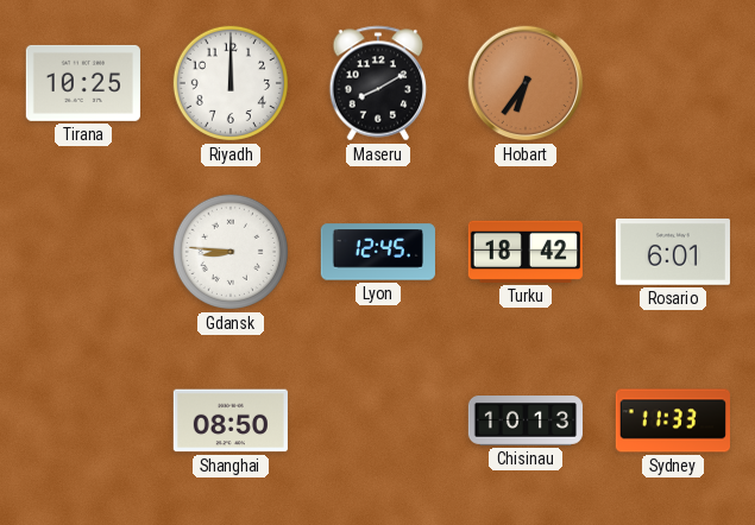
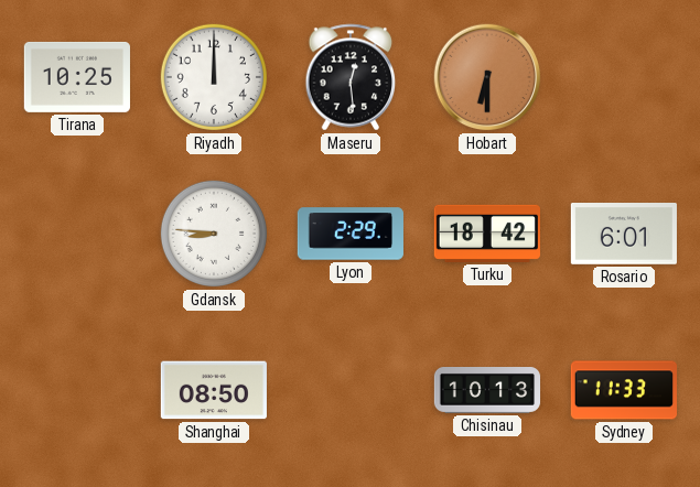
Maseru: 8:10 -> 12:29
Hobart: 6:36 -> 6:30
Lyon: 12:45 -> 2:29
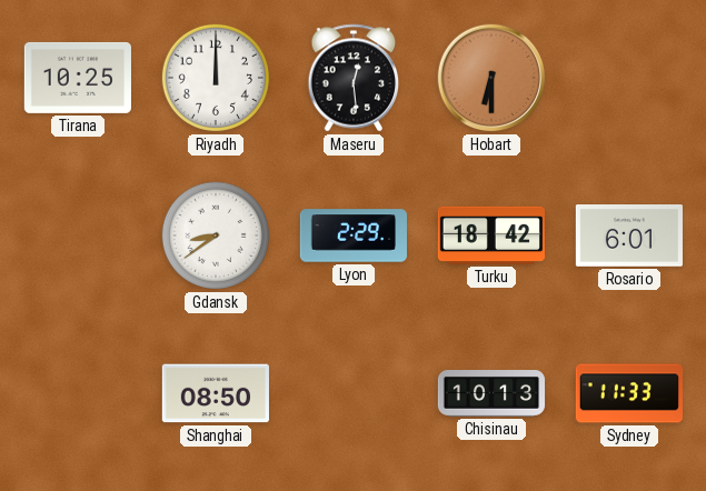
Gdansk: 8:46 -> 8:39
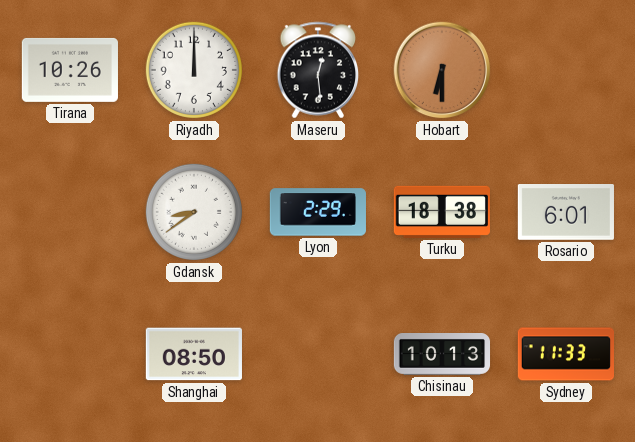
Tirana: 10:25 -> 10:26
Turku: 18:42 -> 18:38
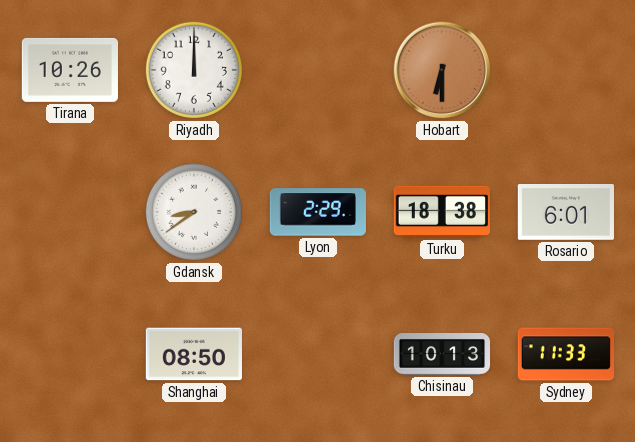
Maseru: 12:29 -> none
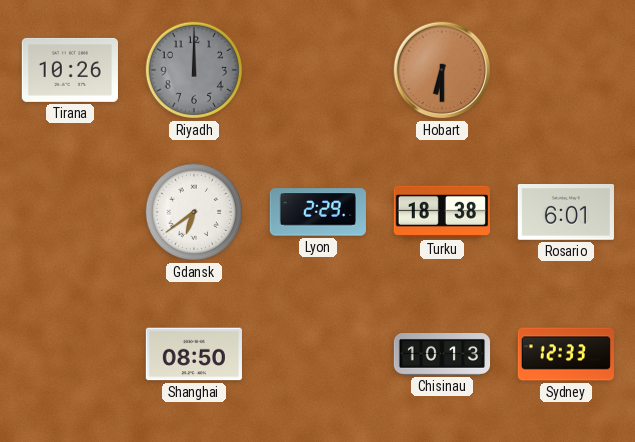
Riyadh dial: white -> grey
Gdansk: 8:39 -> 6:39
Sydney: 11:33 -> 12:33
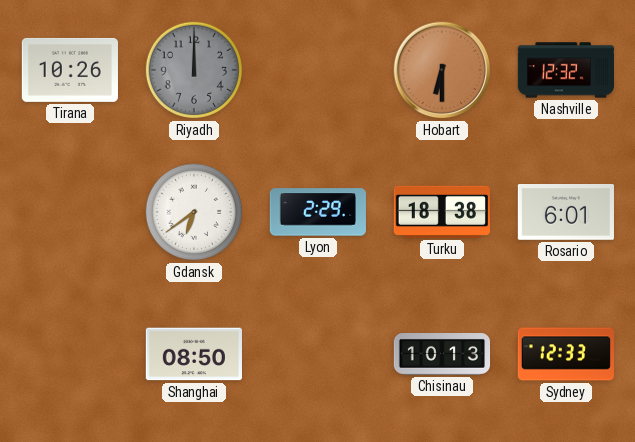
Nashville: none -> 12:32
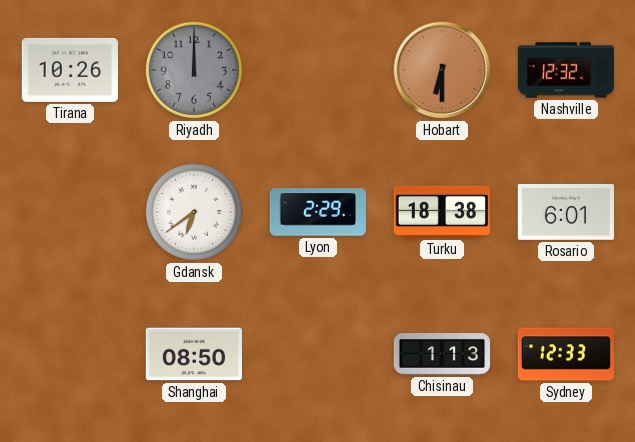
Chisinau: 10:13 -> 1:13
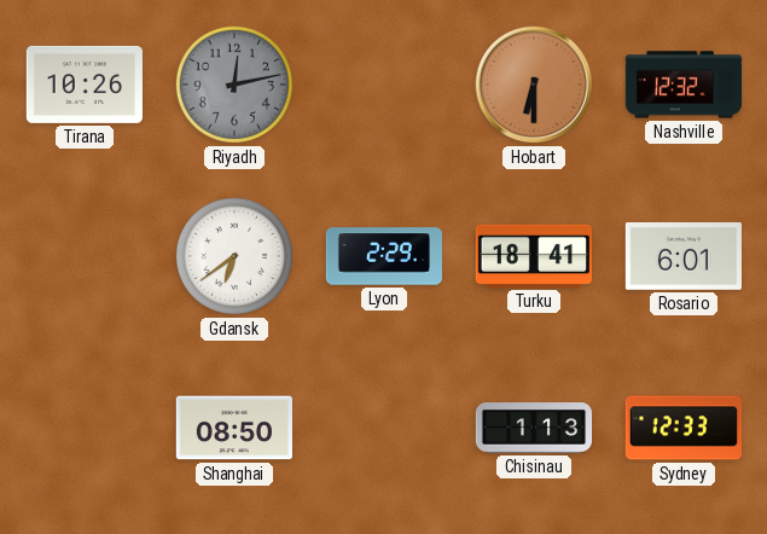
Riyadh: 12:00 -> 12:13
Turku: 18:38 -> 18:41
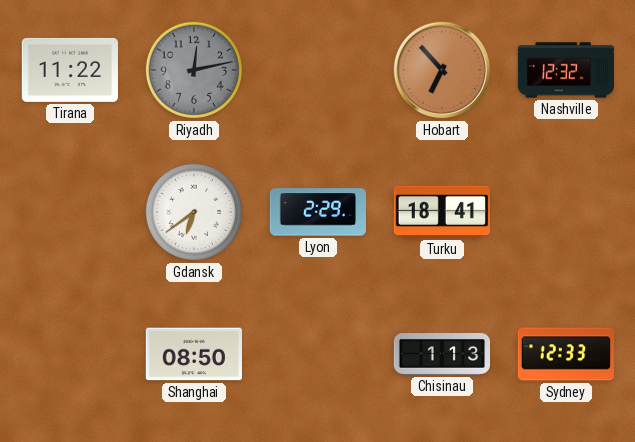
Tirana: 10:26 -> 11:22
Hobart: 6:30 -> 6:53
Rosario: 6:01 -> none
